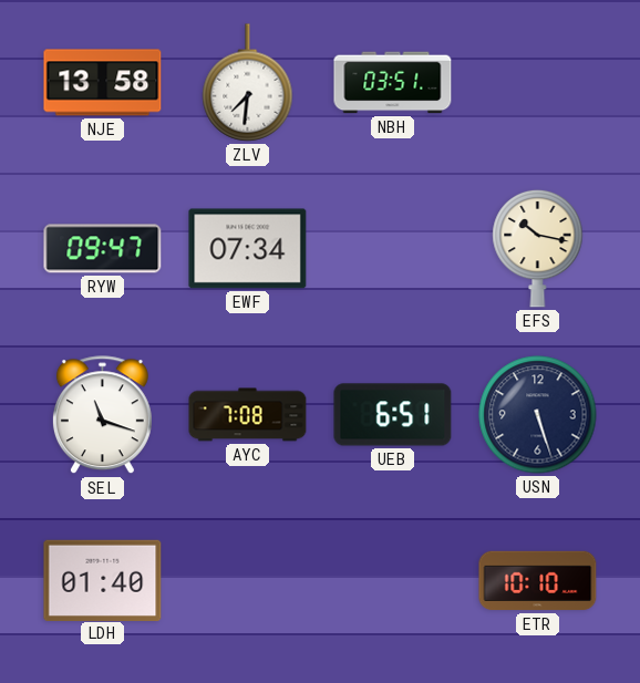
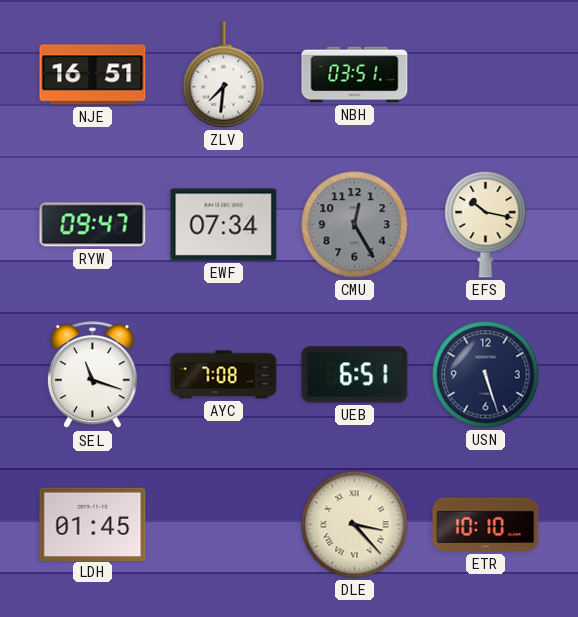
NJE: 13:58 -> 16:51
CMU: none -> 12:25
LDH: 01:40 -> 01:45
DLE: none -> 3:23
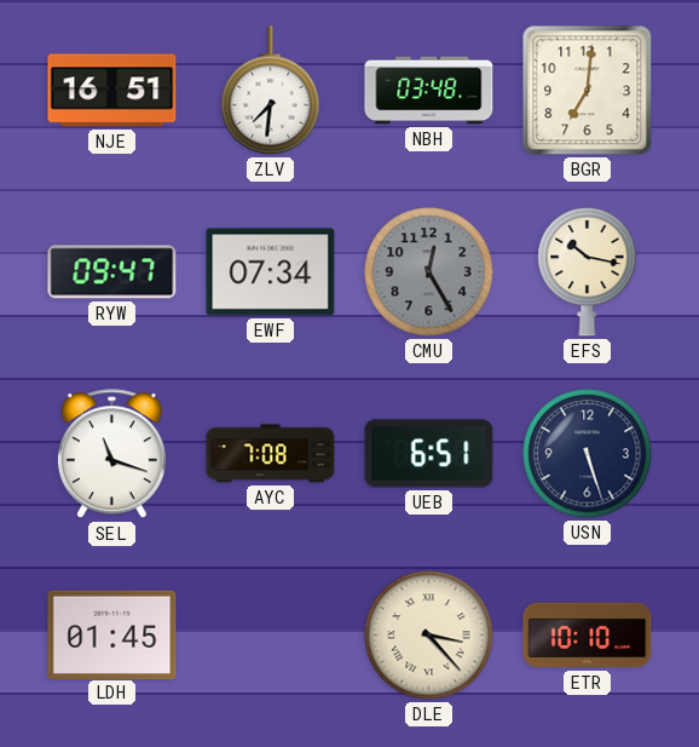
NBH: 03:51 -> 03:48
BGR: none -> 7:01
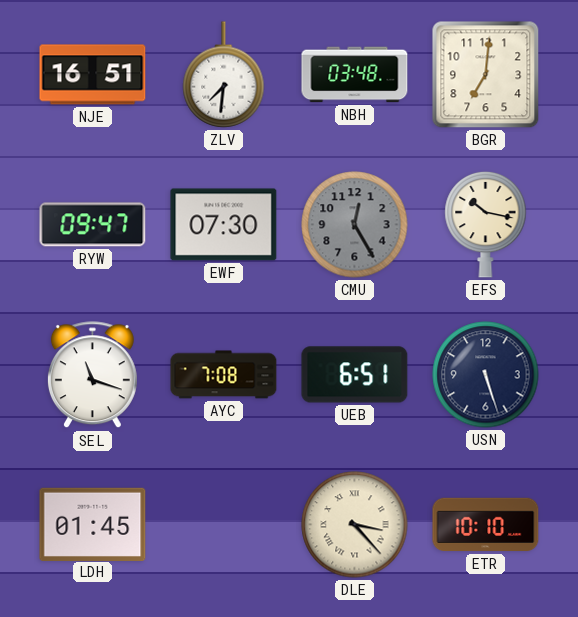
EWF: 07:34 -> 07:30
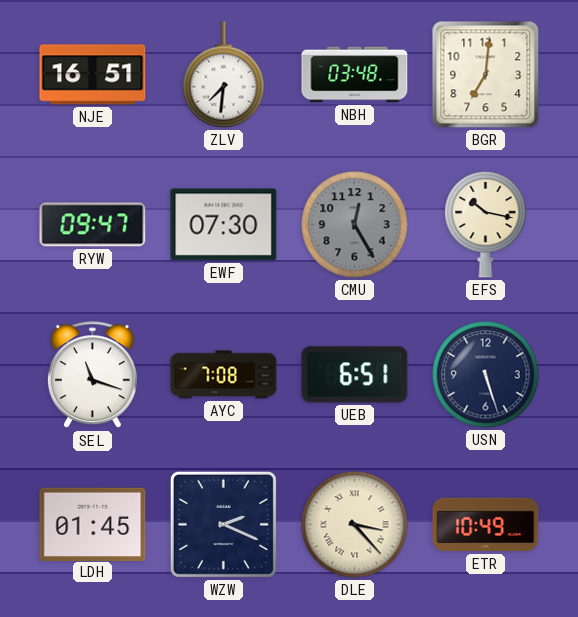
WZW: none -> 2:19
ETR: 10:10 -> 10:49
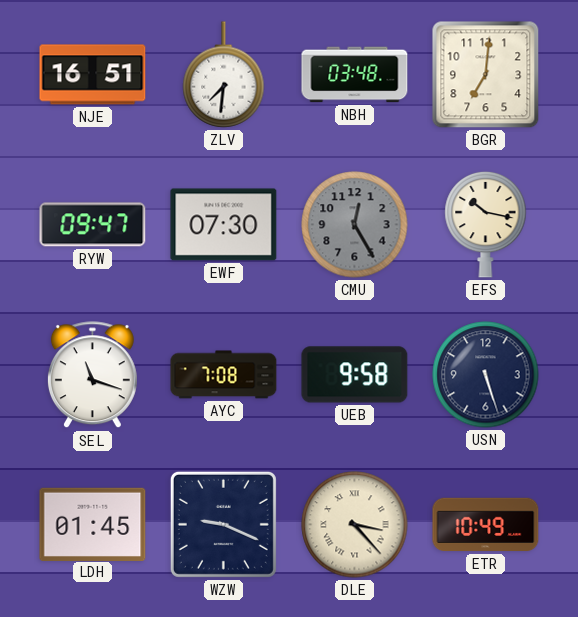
UEB: 6:51 -> 9:58
WZW: 2:19 -> 9:19
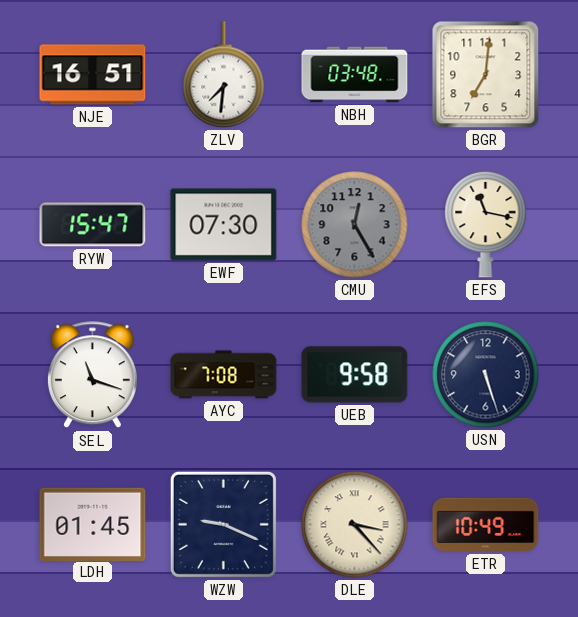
RYW: 09:47 -> 15:47
EFS: 10:17 -> 11:17
